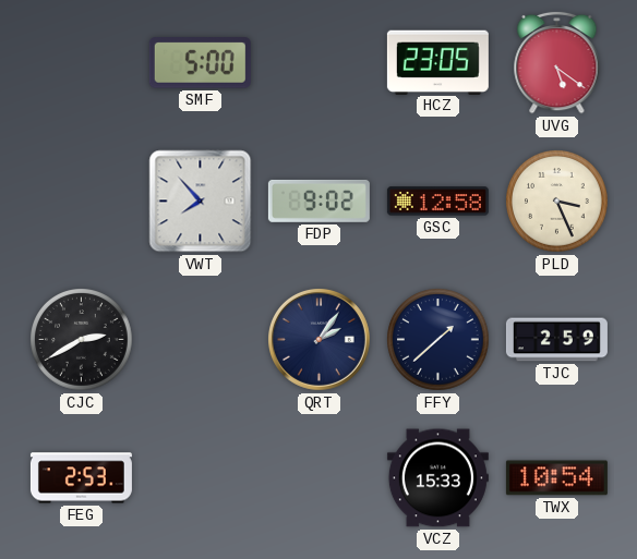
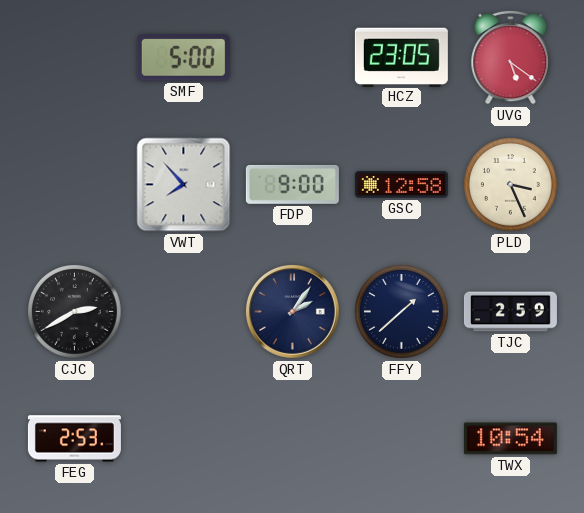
FDP: 9:02 -> 9:00
VCZ: 15:33 -> none
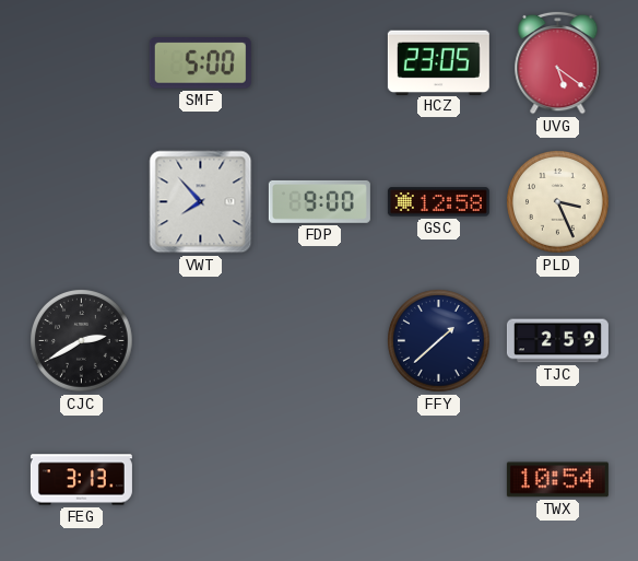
QRT: 2:06 -> none
FEG: 2:53 -> 3:13
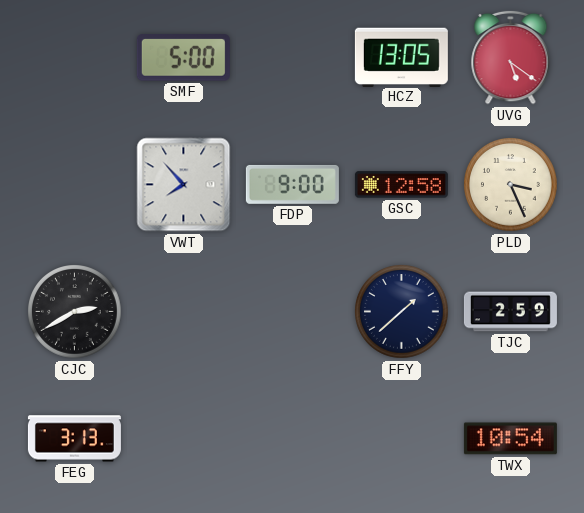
HCZ: 23:05 -> 13:05
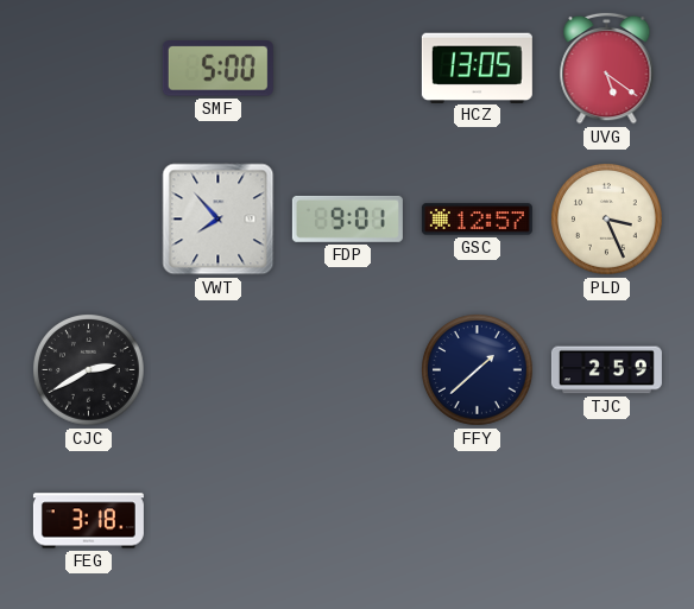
FDP: 9:00 -> 9:01
GSC: 12:58 -> 12:57
FEG: 3:13 -> 3:18
TWX: 10:54 -> none
